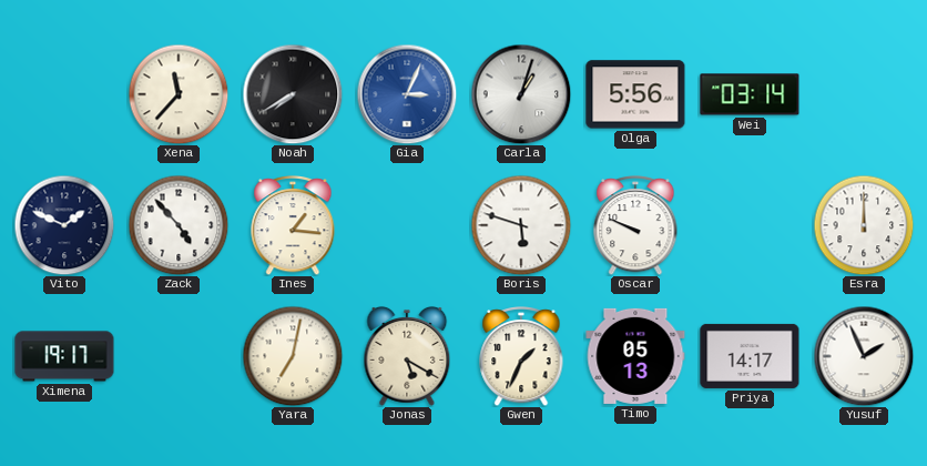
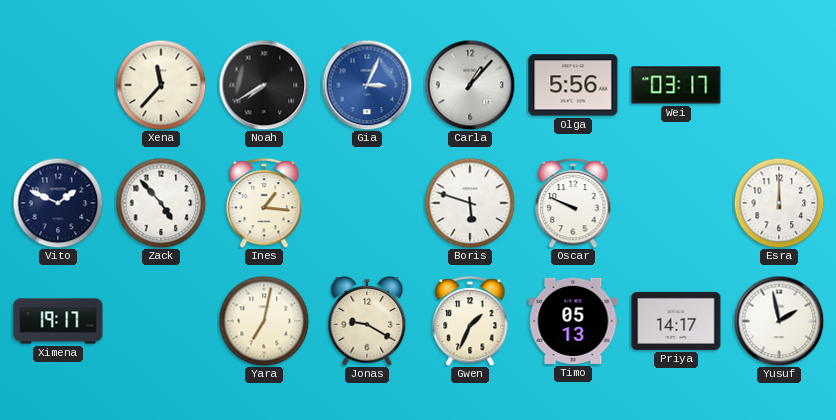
Carla: 1:03 -> 1:07
Wei: 03:14 -> 03:17
Jonas: 5:20 -> 9:20
Yusuf: 1:56 -> 1:58
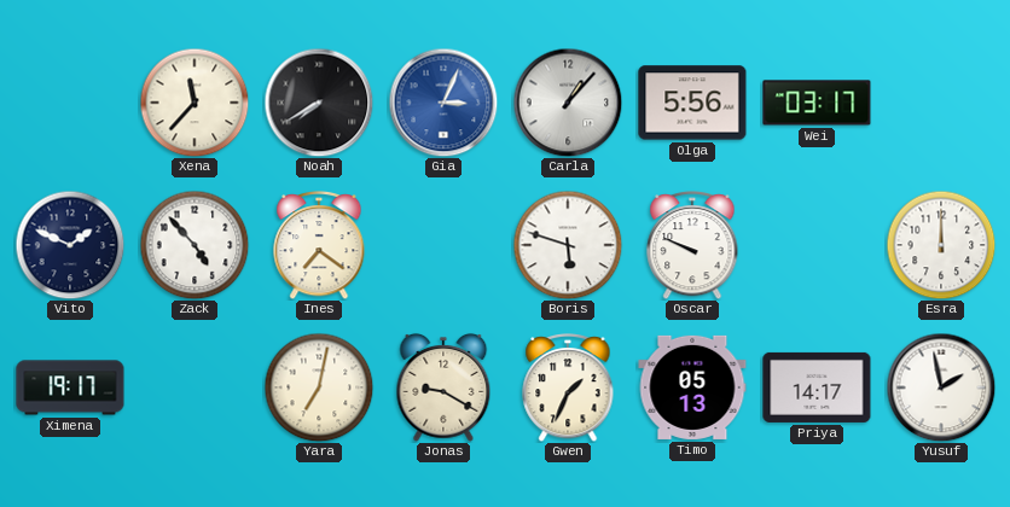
Ines: 1:16 -> 7:21
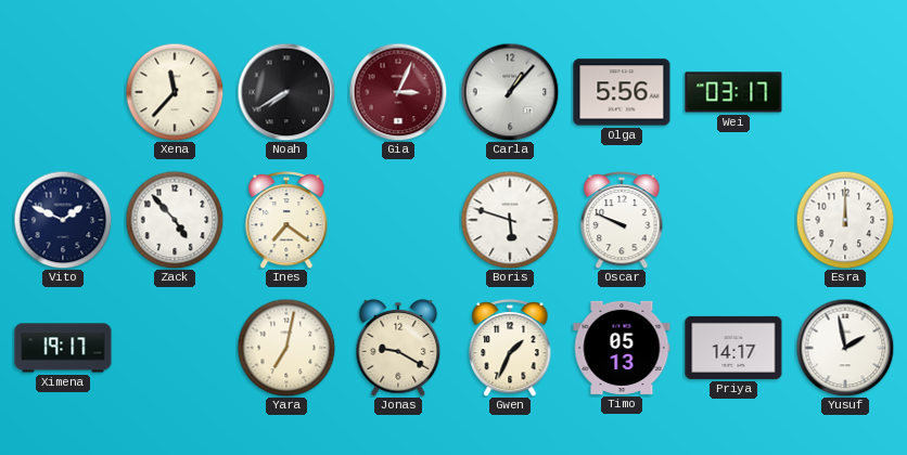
Gia dial: blue -> burgundy
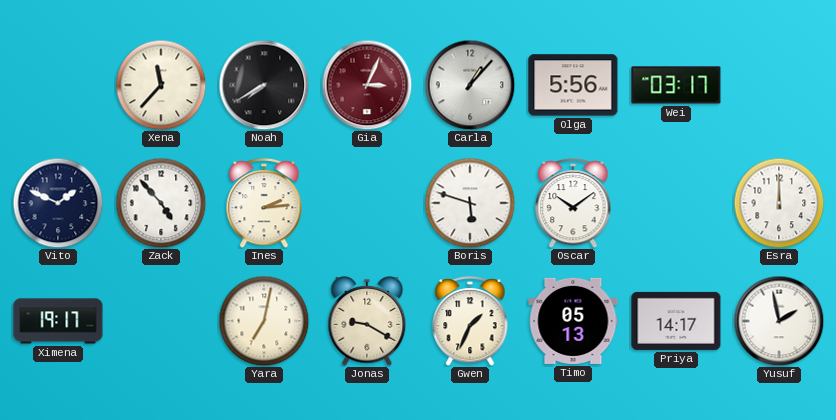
Ines: 7:21 -> 2:14
Oscar: 9:49 -> 10:09
